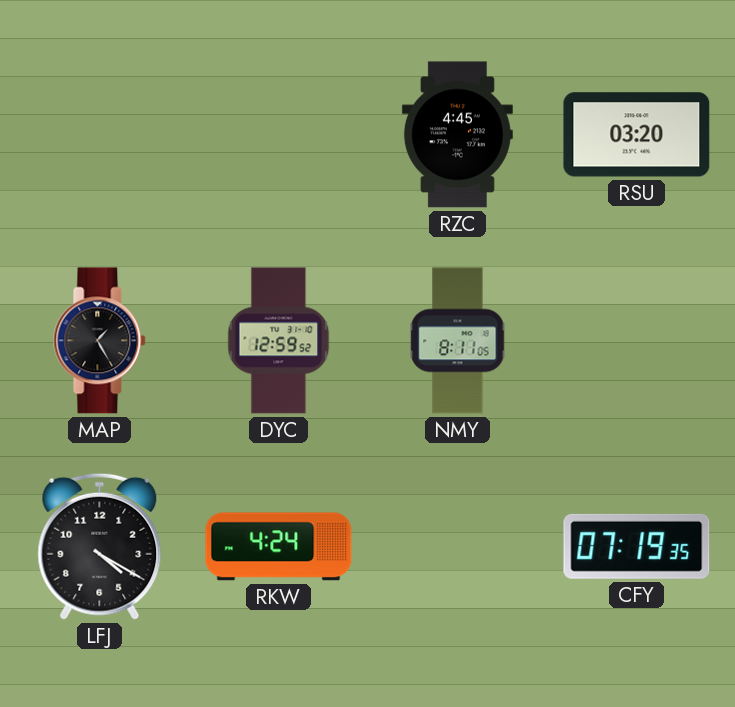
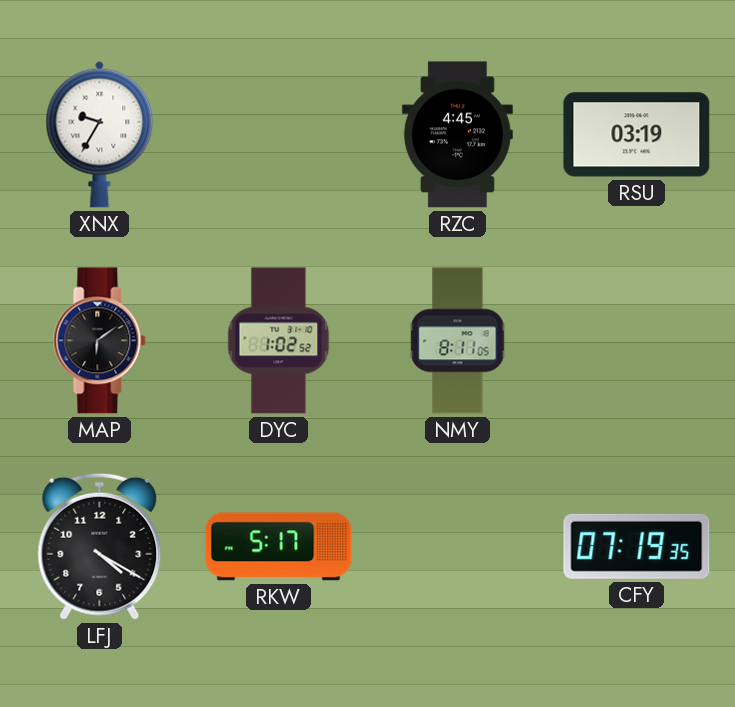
XNX: none -> 9:35
RSU: 03:20 -> 03:19
MAP: 1:25 -> 6:09
DYC: 12:59 -> 1:02
RKW: 4:24 -> 5:17
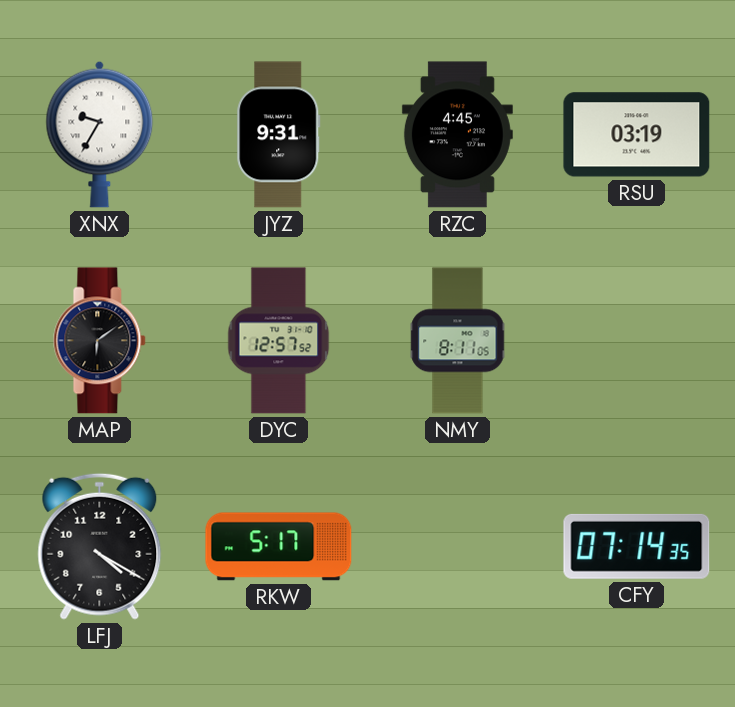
JYZ: none -> 9:31
DYC: 1:02 -> 12:57
CFY: 07:19 -> 07:14
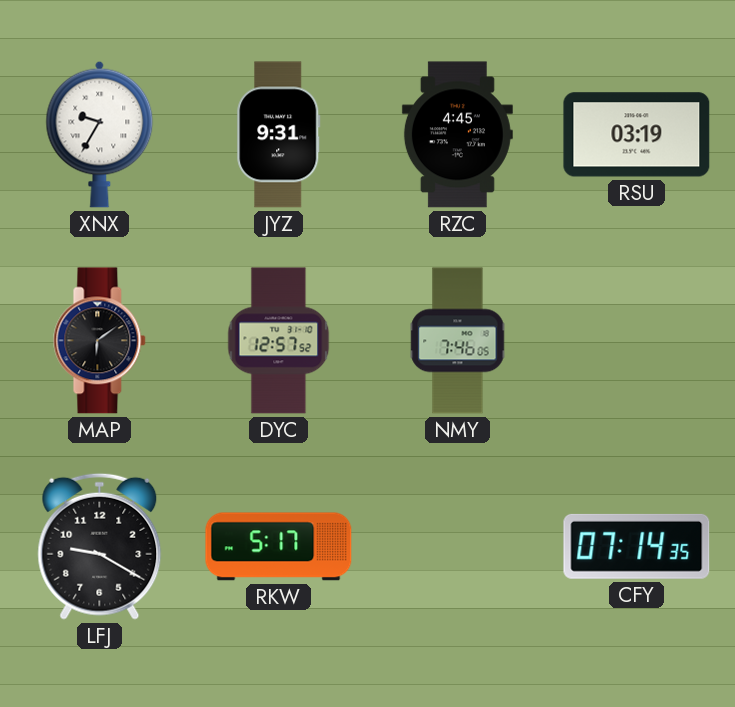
NMY: 8:11 -> 7:46
LFJ: 4:20 -> 9:20
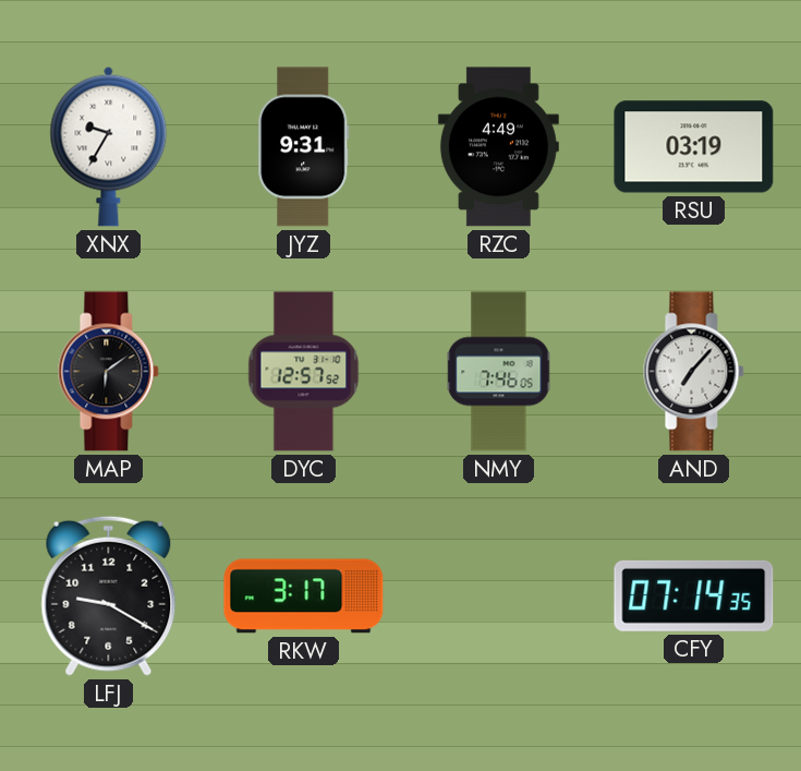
RZC: 4:45 -> 4:49
AND: none -> 7:07
RKW: 5:17 -> 3:17
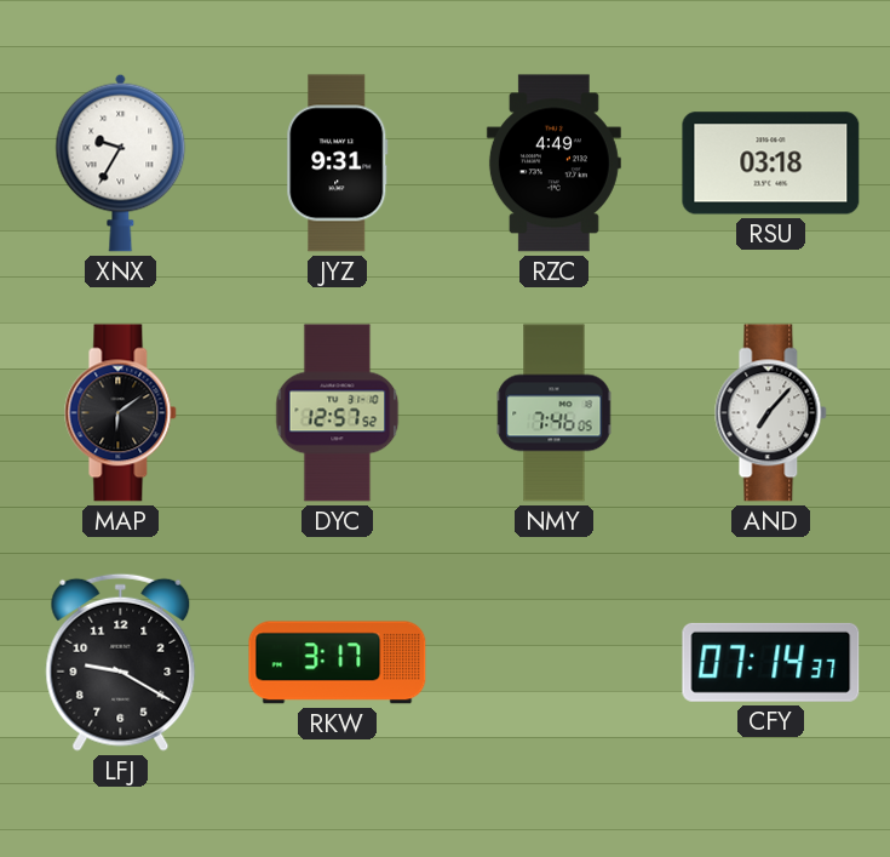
RSU: 03:19 -> 03:18
CFY: 07:14:35 -> 07:14:37
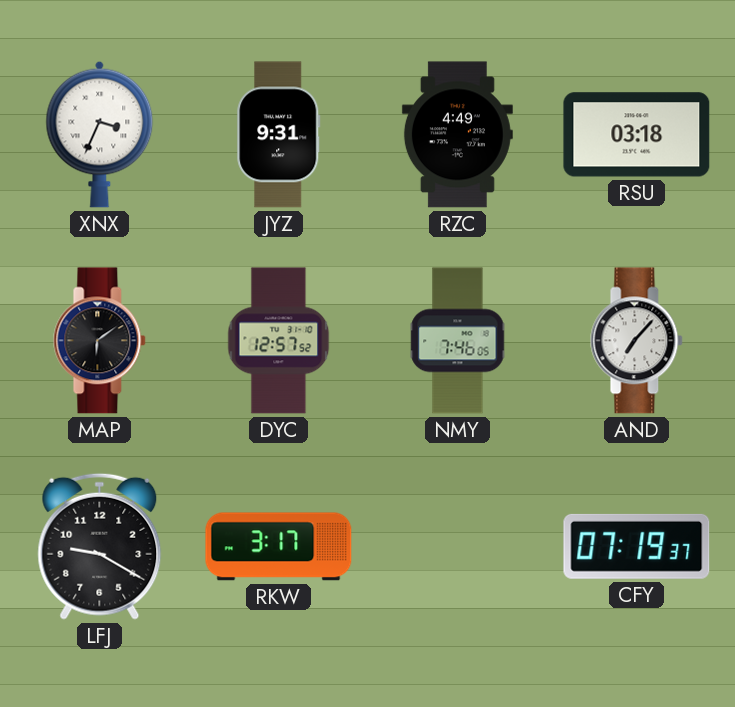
XNX: 9:35 -> 3:34
CFY: 07:14 -> 07:19
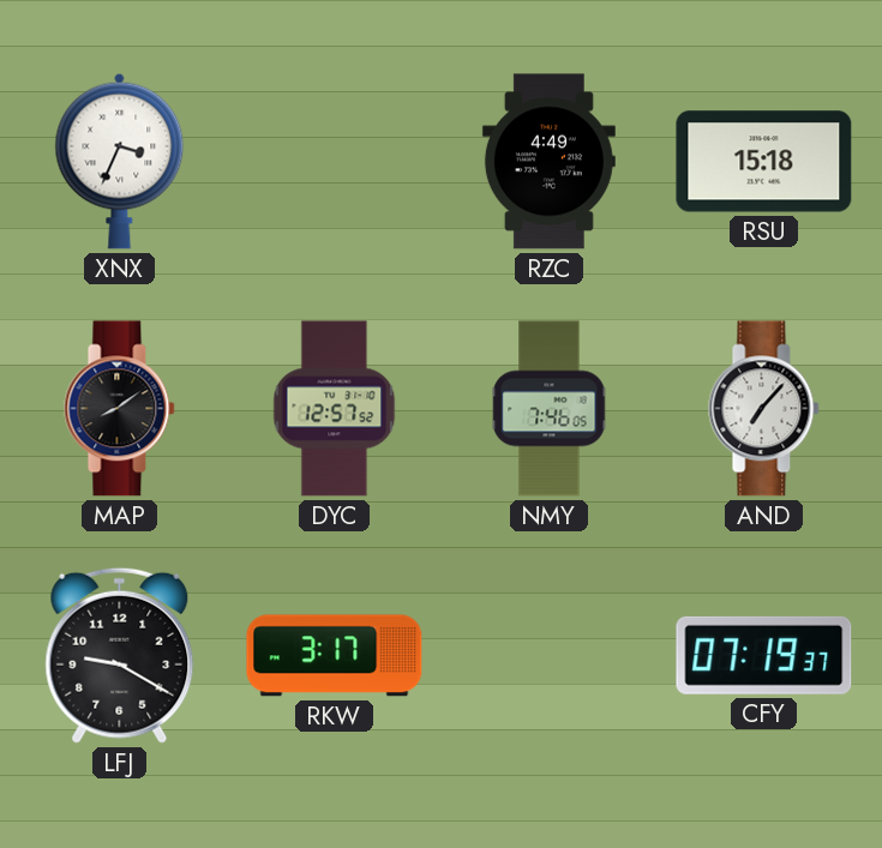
JYZ: 9:31 -> none
RSU: 03:18 -> 15:18
MAP: 6:09 -> 8:09
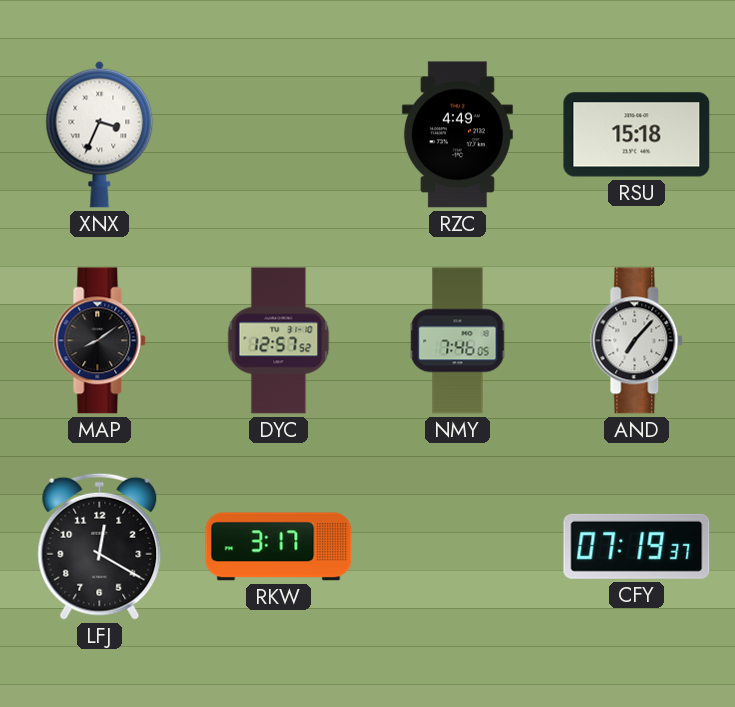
LFJ: 9:20 -> 12:20
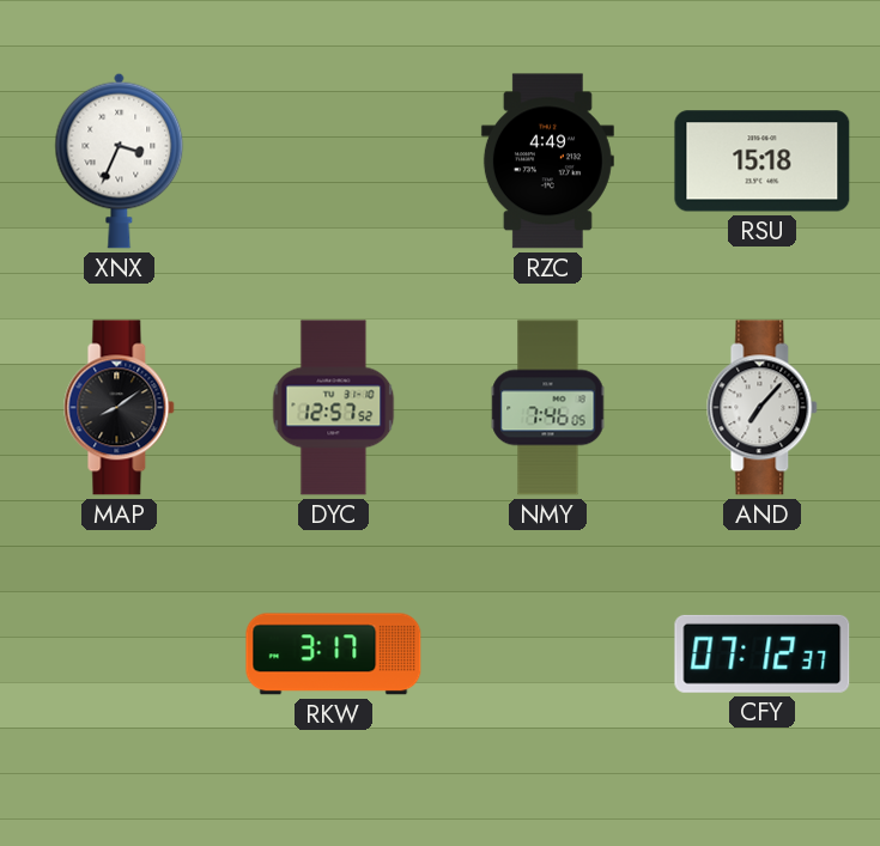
LFJ: 12:20 -> none
CFY: 07:19 -> 07:12
